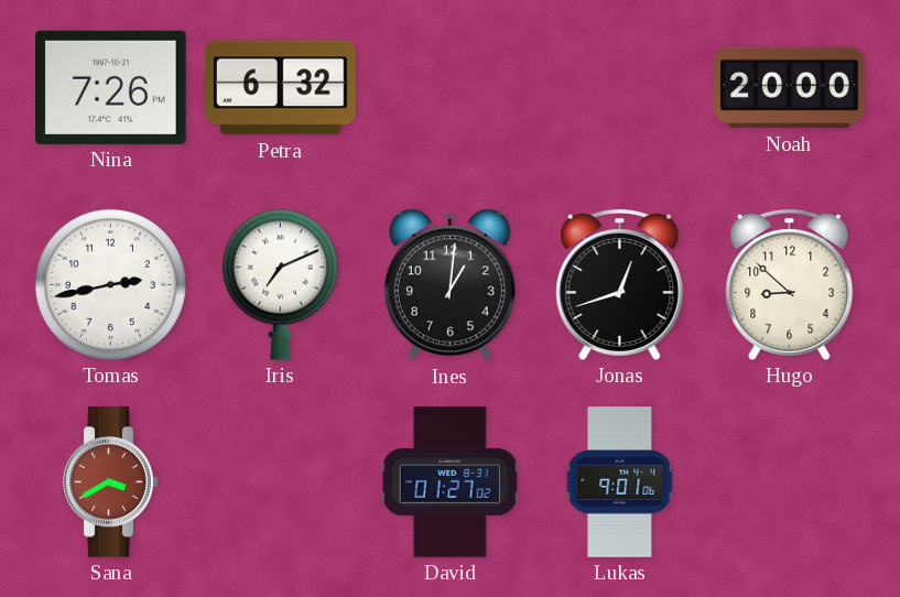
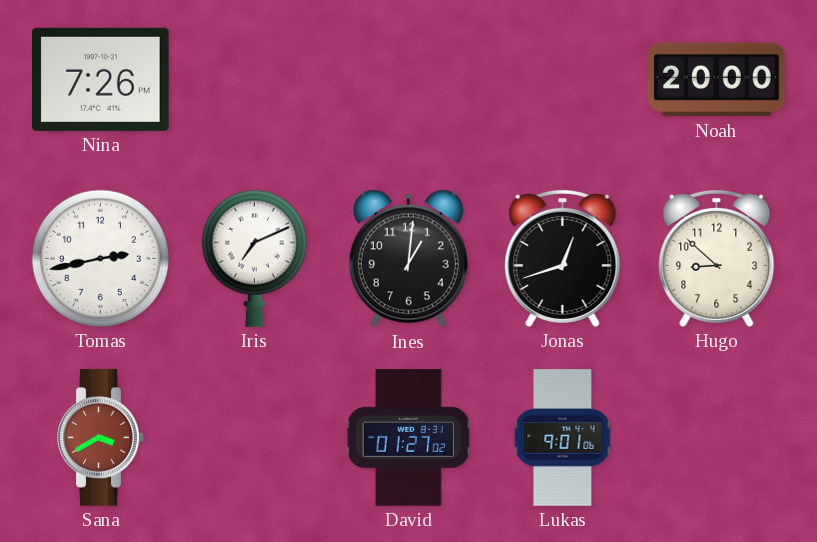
Petra: 6:32 -> none
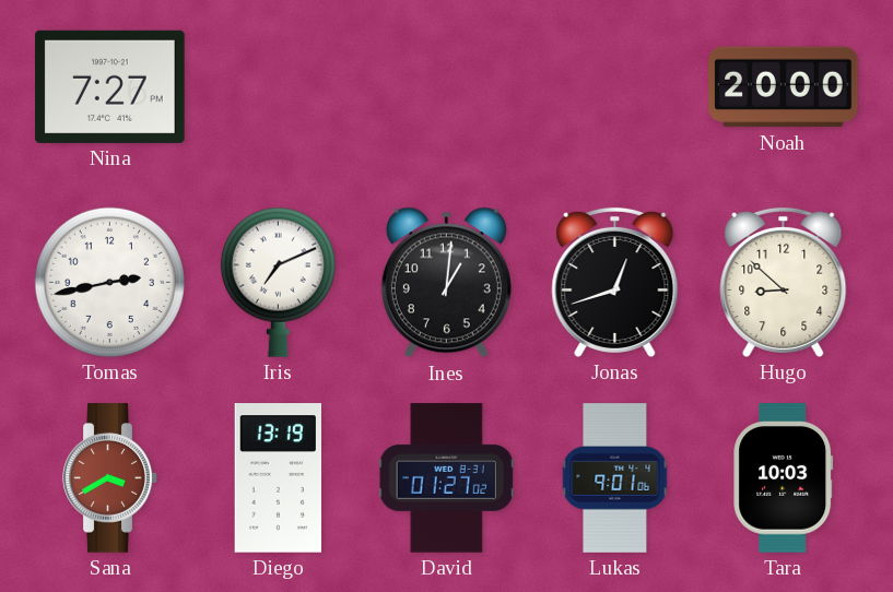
Nina: 7:26 -> 7:27
Diego: none -> 13:19
Tara: none -> 10:03
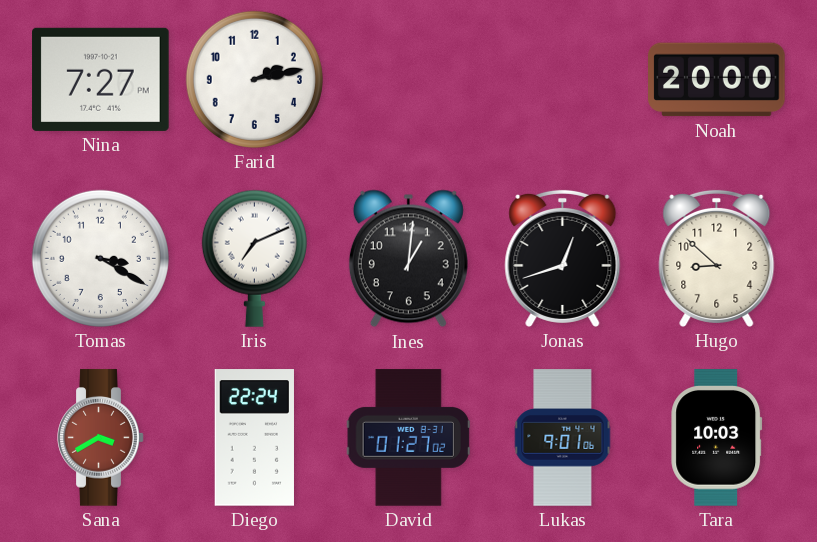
Farid: none -> 2:13
Tomas: 2:43 -> 3:20
Diego: 13:19 -> 22:24
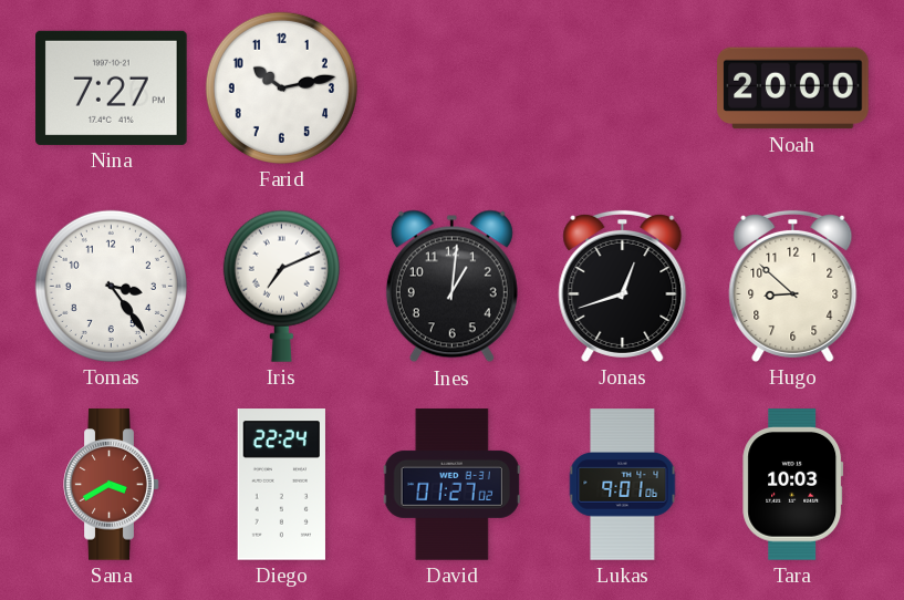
Farid: 2:13 -> 10:13
Tomas: 3:20 -> 3:24
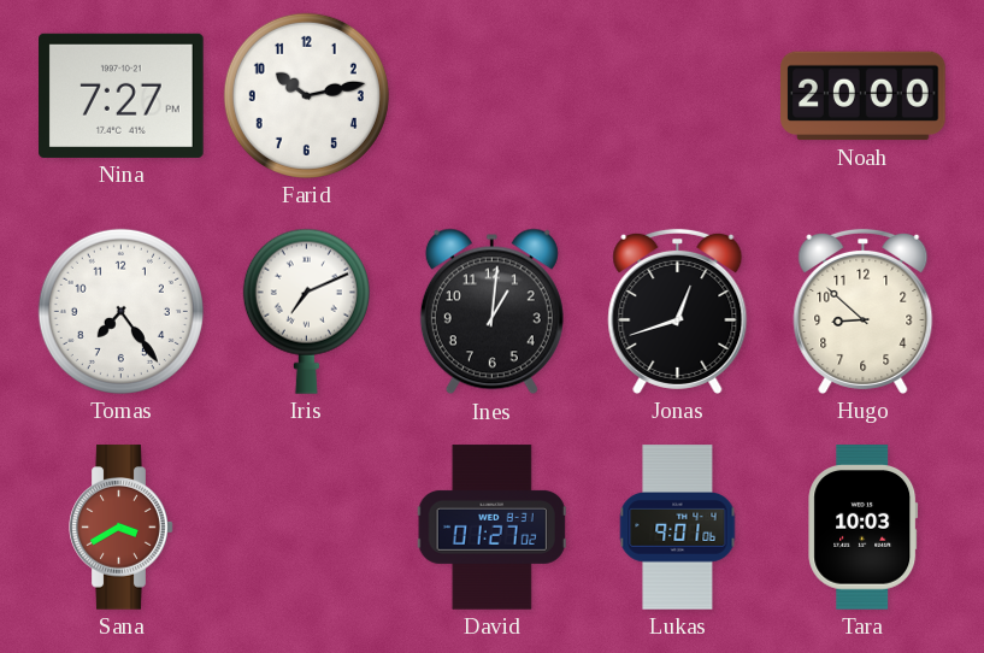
Tomas: 3:24 -> 7:24
Diego: 22:24 -> none
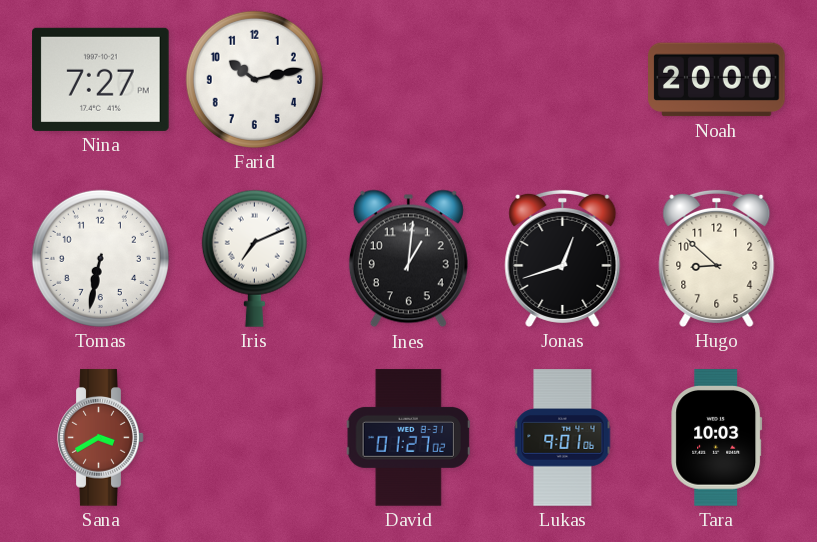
Tomas: 7:24 -> 6:32
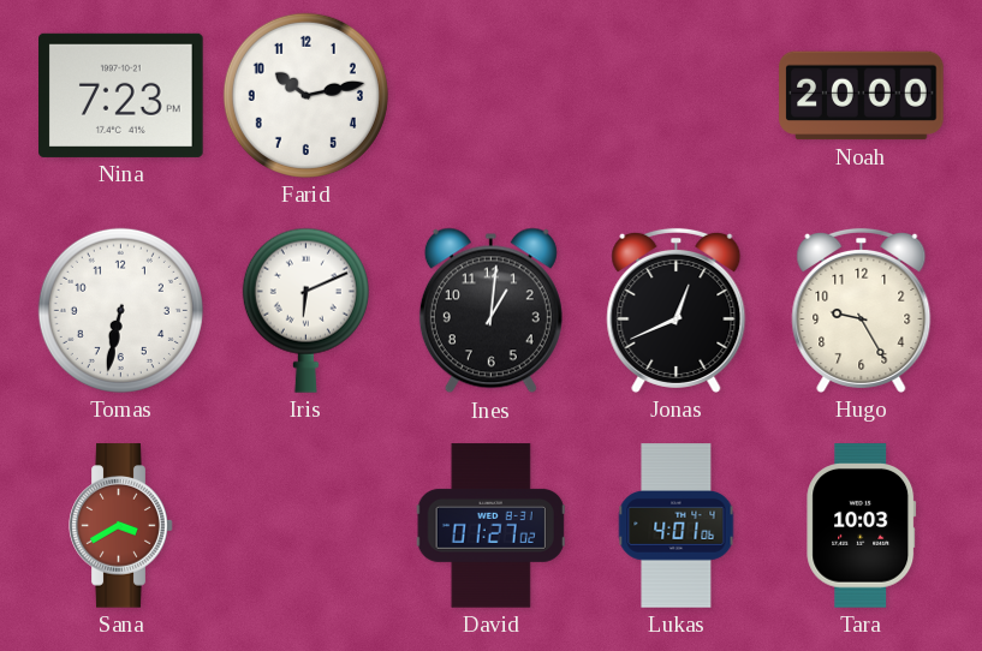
Nina: 7:27 -> 7:23
Iris: 7:11 -> 6:11
Jonas: 12:42 -> 12:41
Hugo: 8:52 -> 9:25
Lukas: 9:01 -> 4:01
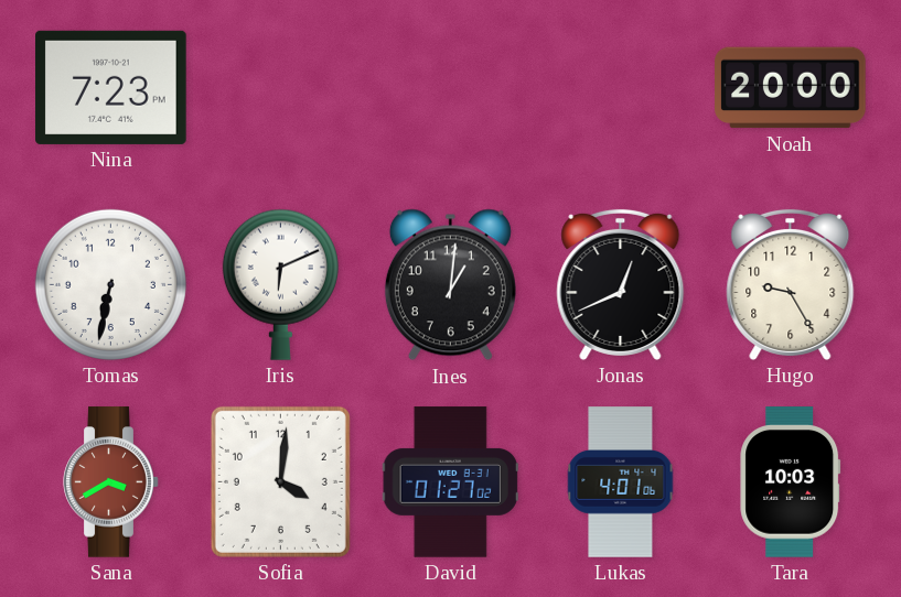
Farid: 10:13 -> none
Sofia: none -> 4:01
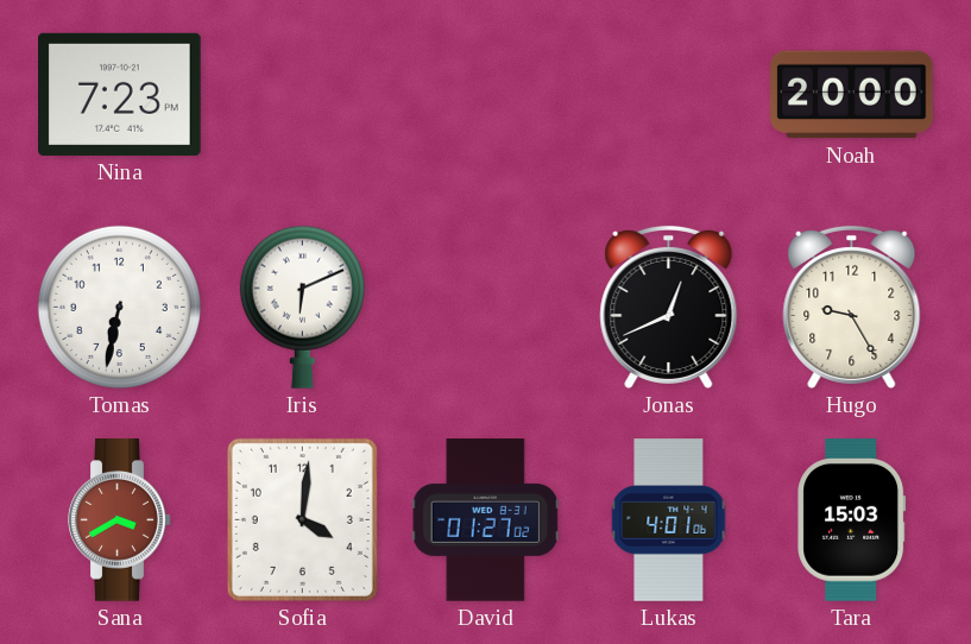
Ines: 1:01 -> none
Tara: 10:03 -> 15:03
